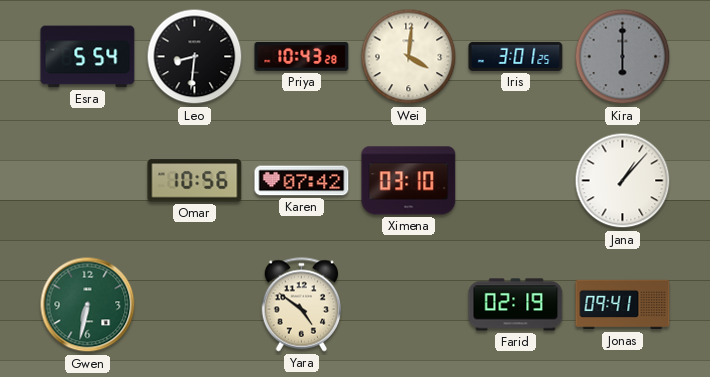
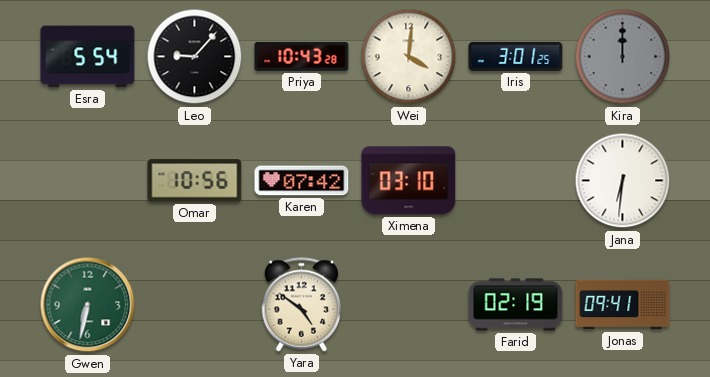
Leo: 8:31 -> 9:07
Kira: 6:00 -> 12:00
Jana: 1:07 -> 6:31
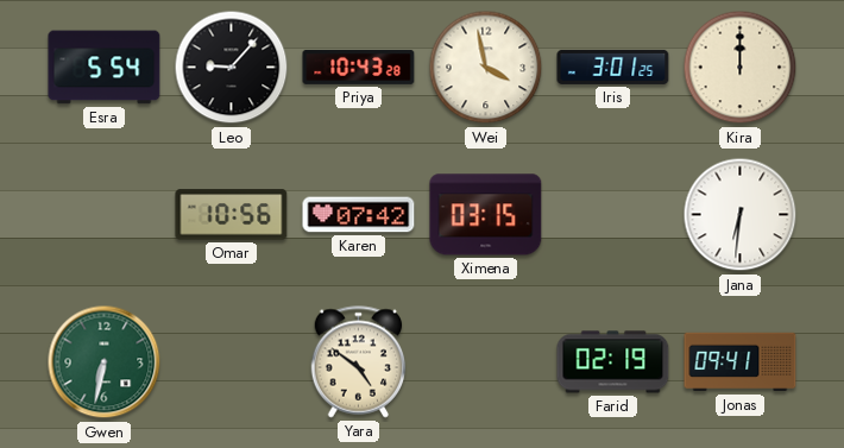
Wei: 4:01 -> 3:58
Kira dial: grey -> cream
Ximena: 03:10 -> 03:15
